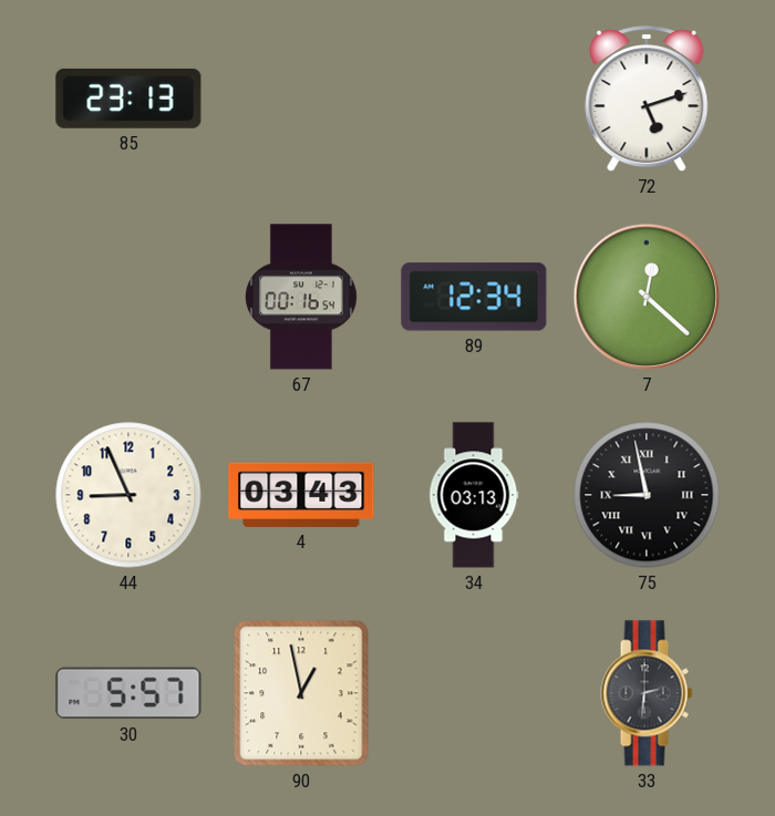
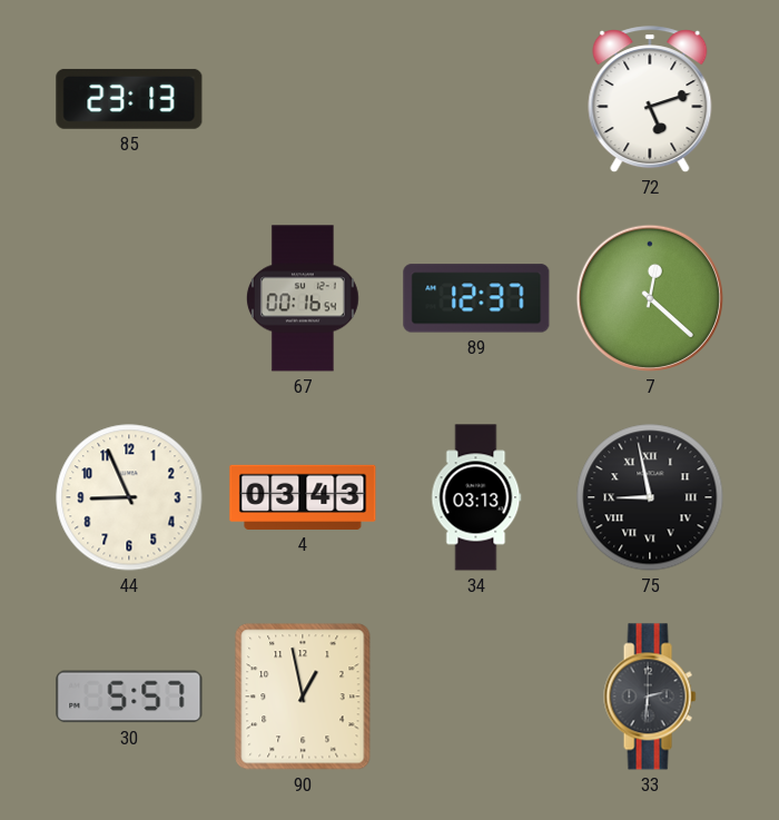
89: 12:34 -> 12:37
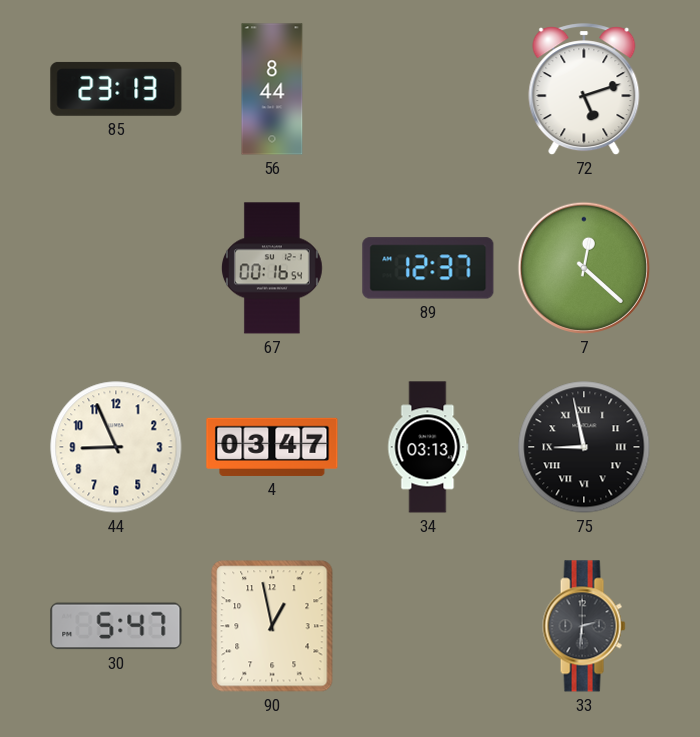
56: none -> 8:44
4: 03:43 -> 03:47
30: 5:57 -> 5:47
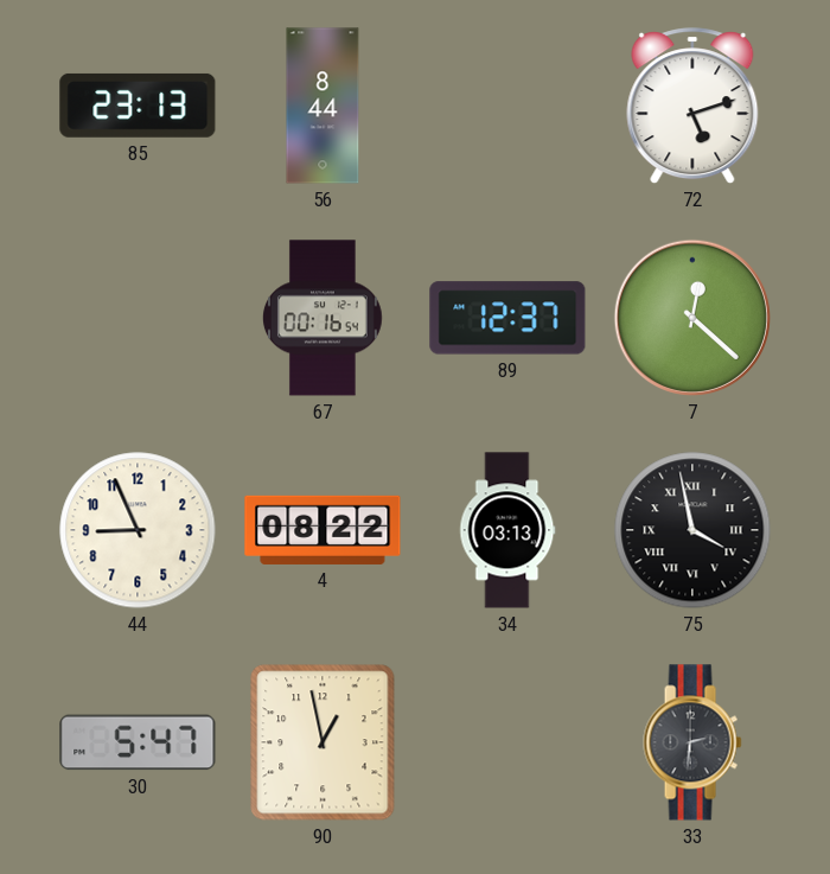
4: 03:47 -> 08:22
75: 8:58 -> 3:58
